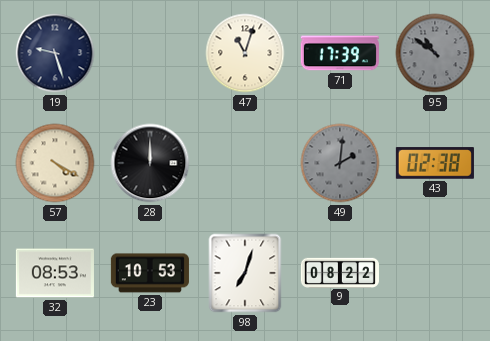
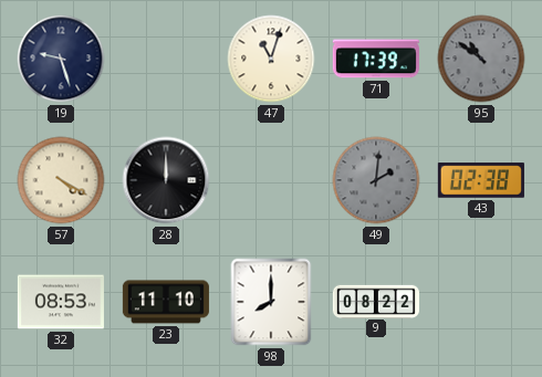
23: 10:53 -> 11:10
98: 7:03 -> 8:00
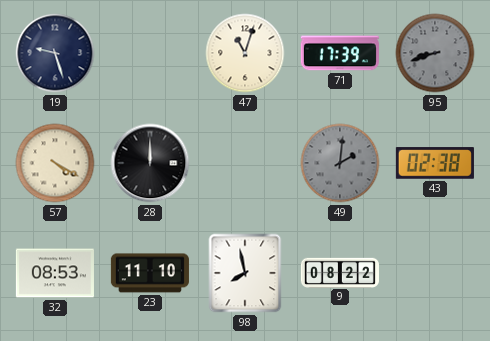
95: 10:51 -> 8:42
98: 8:00 -> 7:58
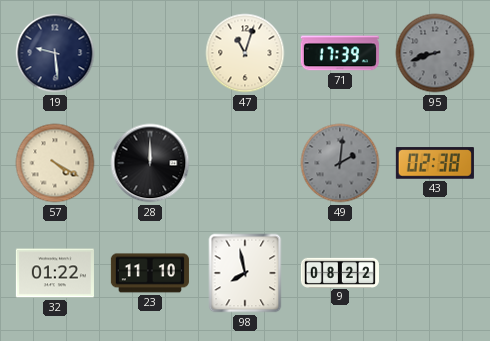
19: 9:27 -> 9:29
32: 08:53 -> 01:22
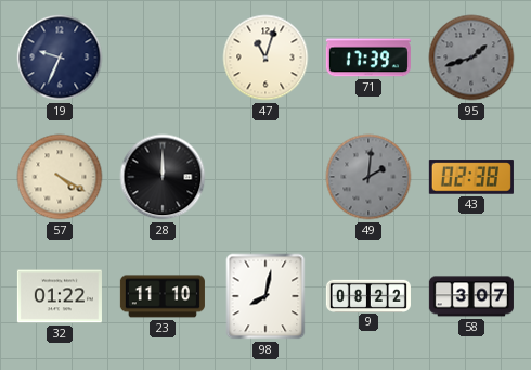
19: 9:29 -> 9:34
95: 8:42 -> 1:42
98: 7:58 -> 8:02
58: none -> 3:07
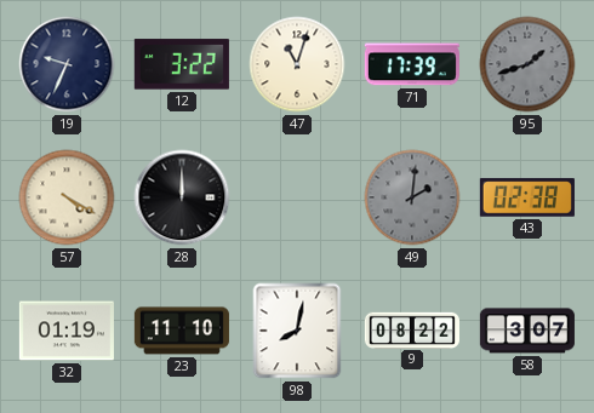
12: none -> 3:22
32: 01:22 -> 01:19
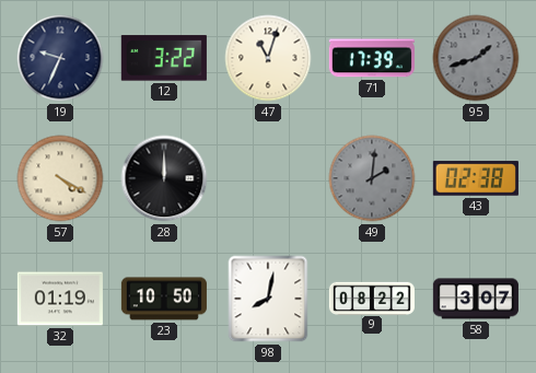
23: 11:10 -> 10:50
